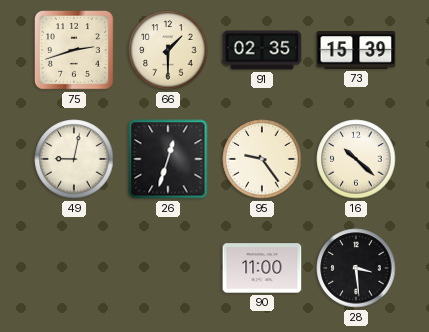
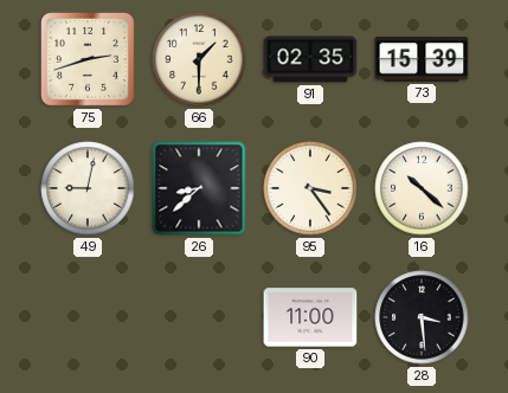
26: 12:33 -> 8:38
95: 9:24 -> 3:24
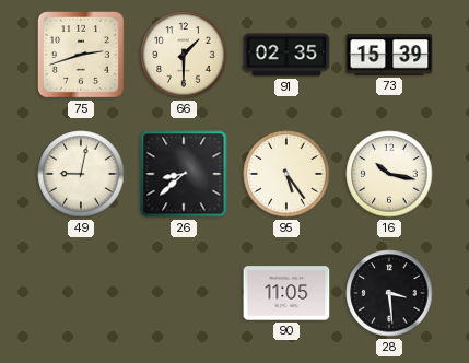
95: 3:24 -> 5:24
16: 10:22 -> 10:17
90: 11:00 -> 11:05
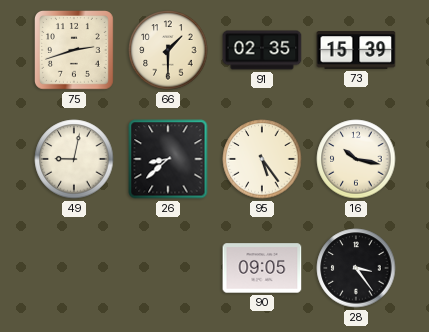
90: 11:05 -> 09:05
28: 3:29 -> 3:24
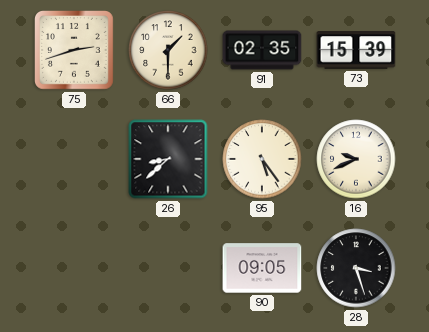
49: 9:02 -> none
16: 10:17 -> 9:41
28: 3:24 -> 3:27
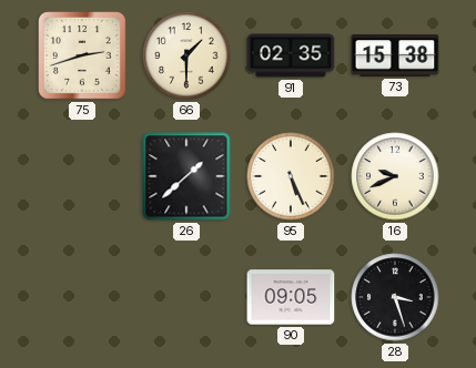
73: 15:39 -> 15:38
26: 8:38 -> 1:38
95: 5:24 -> 5:26
